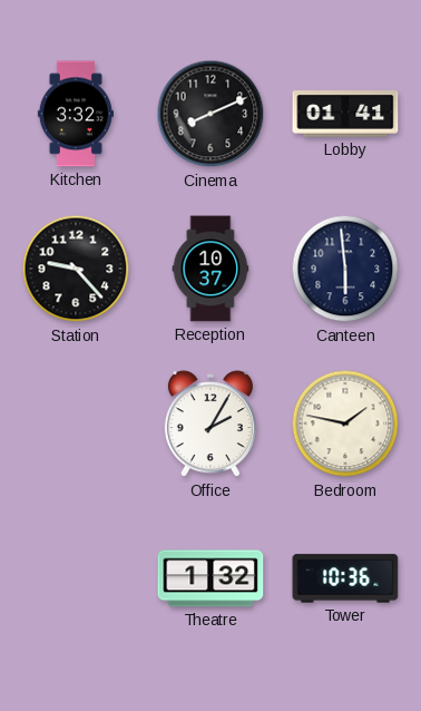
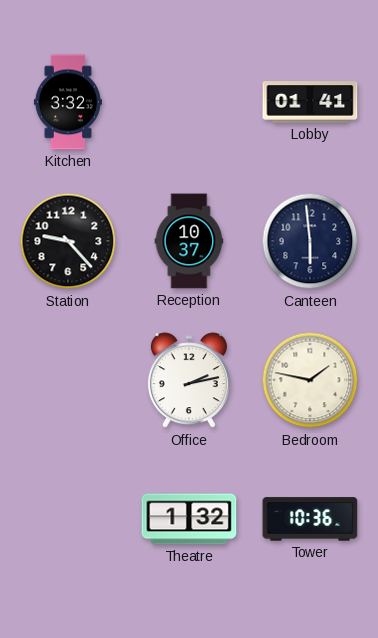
Cinema: 8:11 -> none
Office: 2:05 -> 2:13
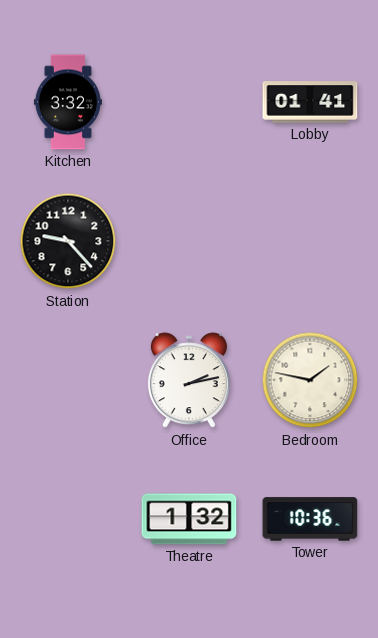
Reception: 10:37 -> none
Canteen: 5:59 -> none
